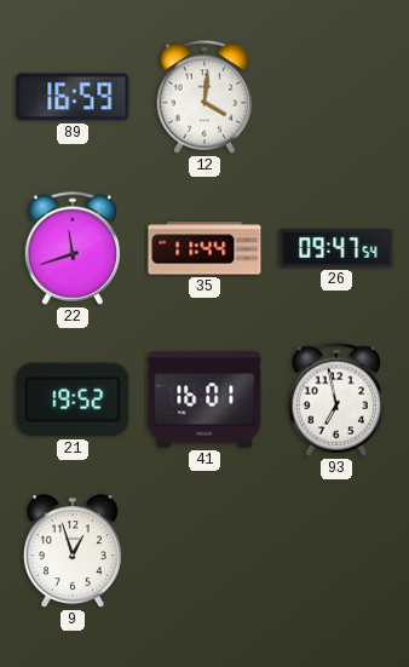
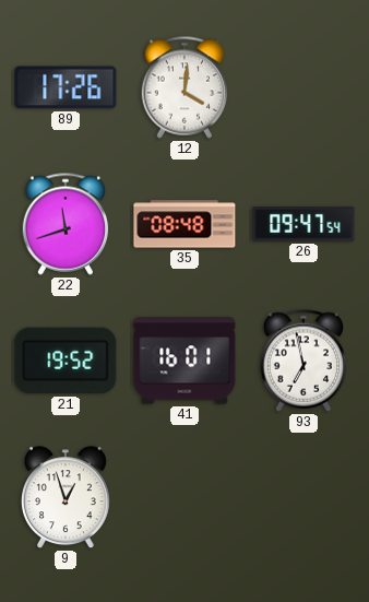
89: 16:59 -> 17:26
35: 11:44 -> 08:48
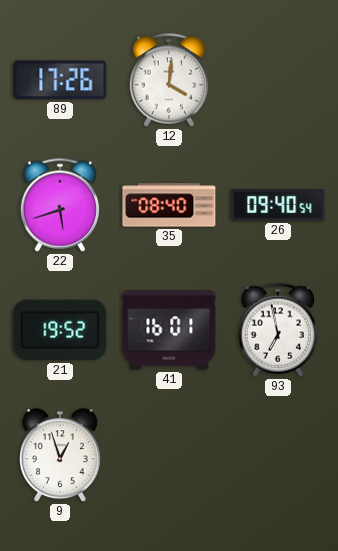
22: 11:42 -> 5:42
35: 08:48 -> 08:40
26: 09:47 -> 09:40
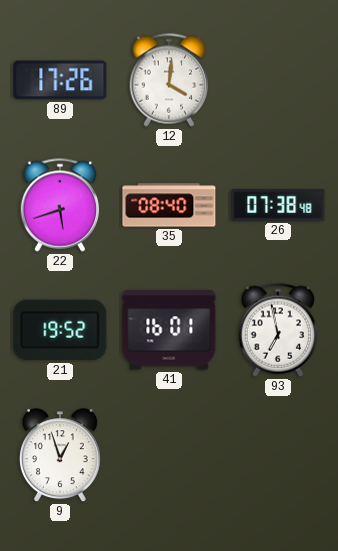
26: 09:40 -> 07:38
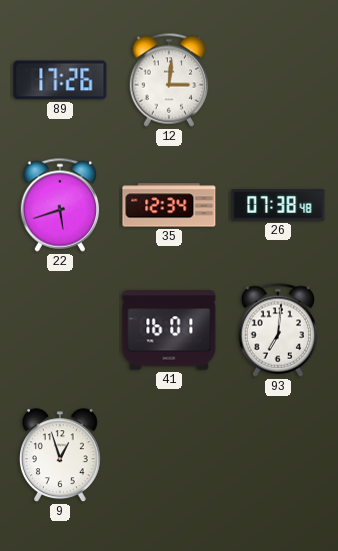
12: 4:01 -> 3:01
35: 08:40 -> 12:34
21: 19:52 -> none
93: 6:58 -> 7:01
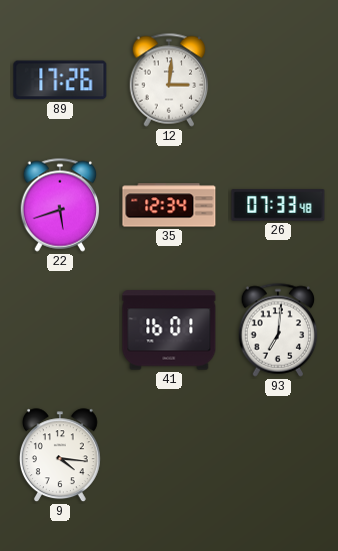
26: 07:38 -> 07:33
9: 12:57 -> 4:16
